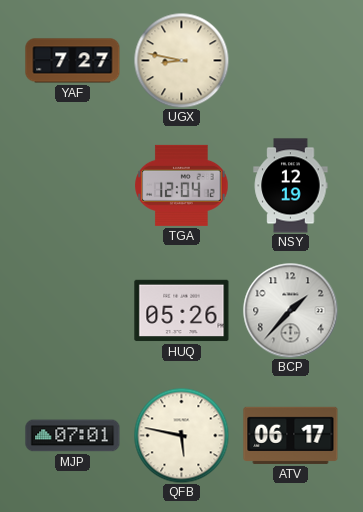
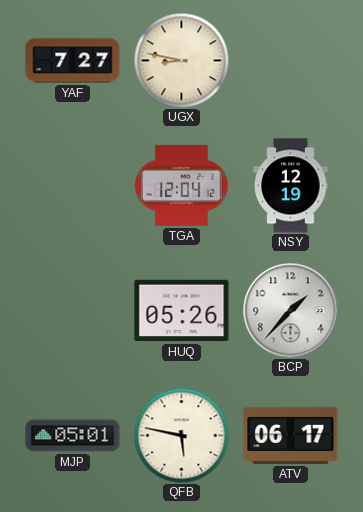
MJP: 07:01 -> 05:01
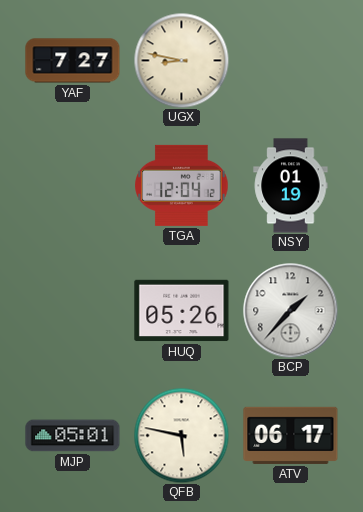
NSY: 12:19 -> 01:19
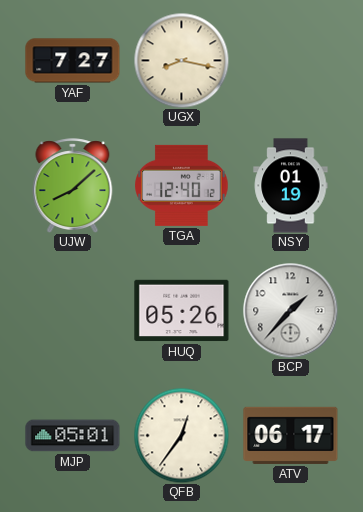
UGX: 8:47 -> 8:17
UJW: none -> 8:08
TGA: 12:04 -> 12:40
QFB: 5:47 -> 12:36
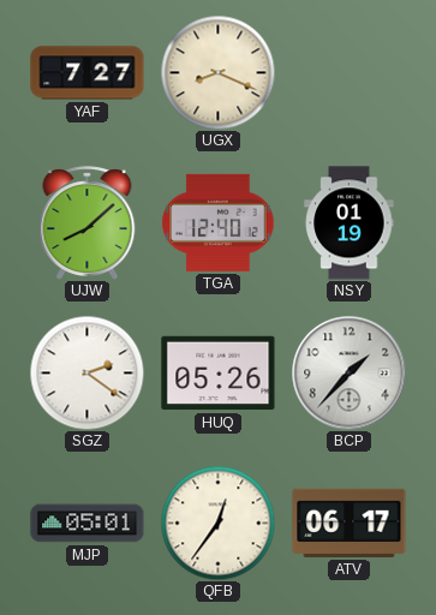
UGX: 8:17 -> 8:19
SGZ: none -> 2:21
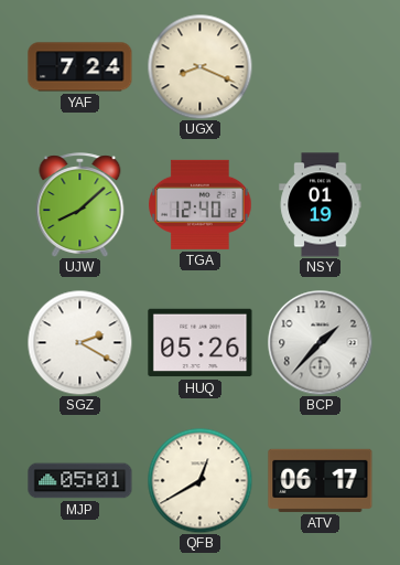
YAF: 7:27 -> 7:24
SGZ: 2:21 -> 2:20
QFB: 12:36 -> 12:40
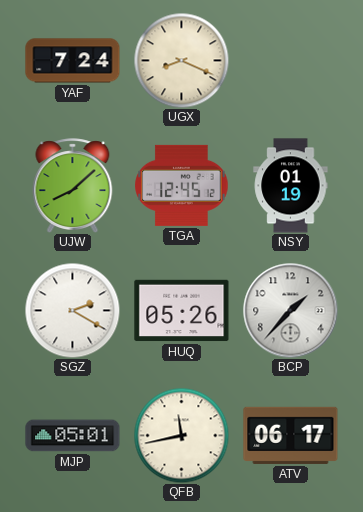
TGA: 12:40 -> 12:45
QFB: 12:40 -> 11:43
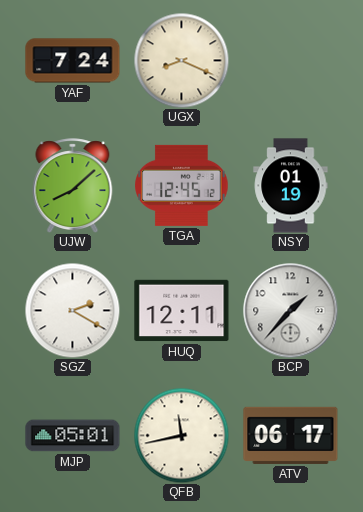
HUQ: 05:26 -> 12:11
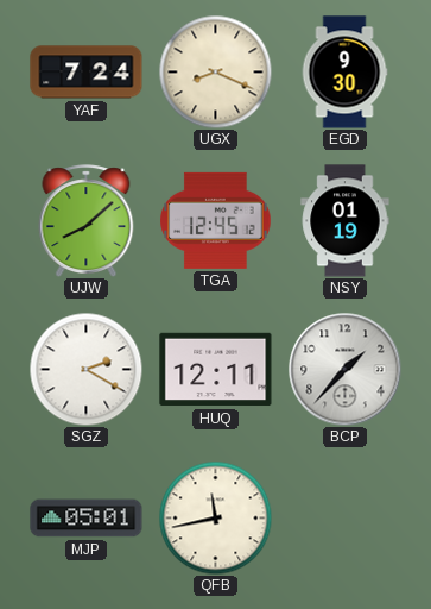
EGD: none -> 9:30
ATV: 06:17 -> none
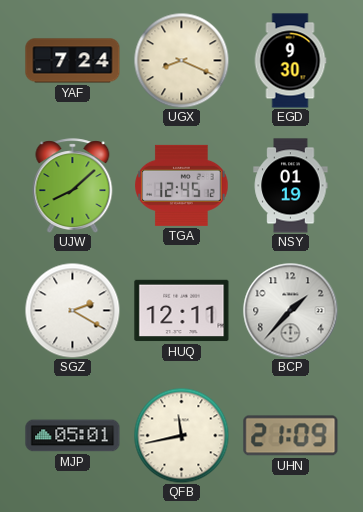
UHN: none -> 21:09
